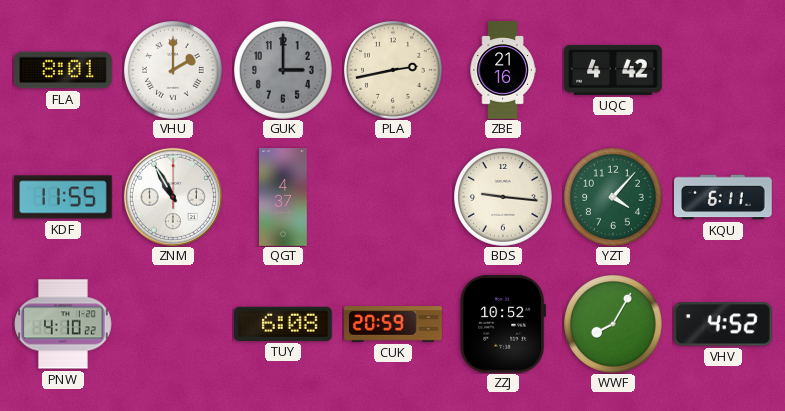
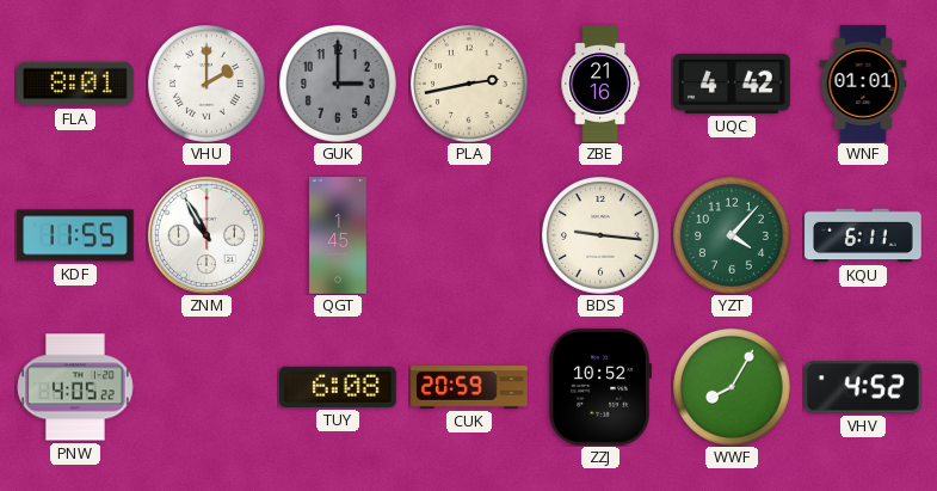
WNF: none -> 01:01
QGT: 4:37 -> 1:45
PNW: 4:10 -> 4:05
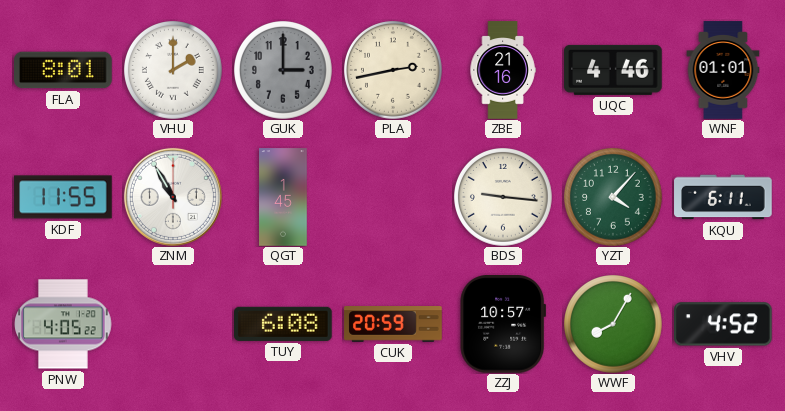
UQC: 4:42 -> 4:46
ZZJ: 10:52 -> 10:57
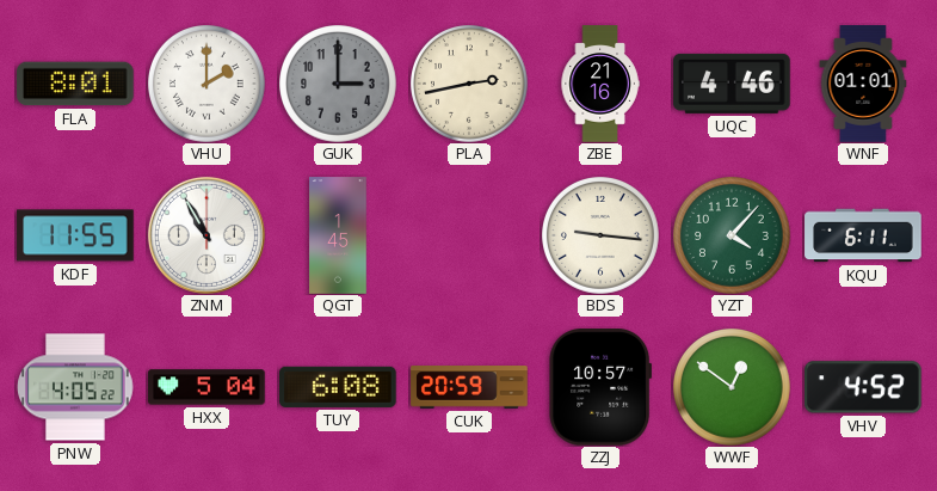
HXX: none -> 5:04
WWF: 8:05 -> 12:51
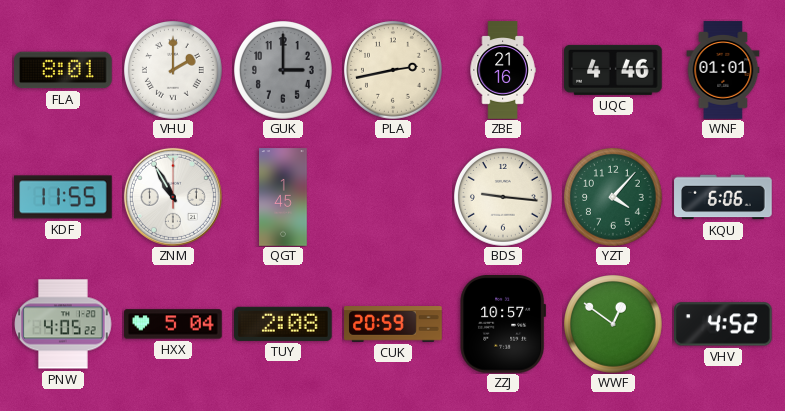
KQU: 6:11 -> 6:06
TUY: 6:08 -> 2:08
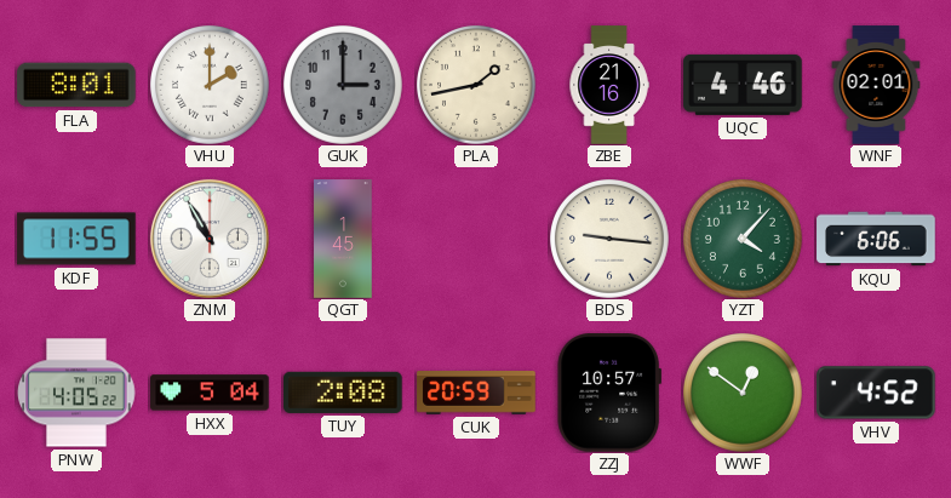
PLA: 2:43 -> 1:43
WNF: 01:01 -> 02:01
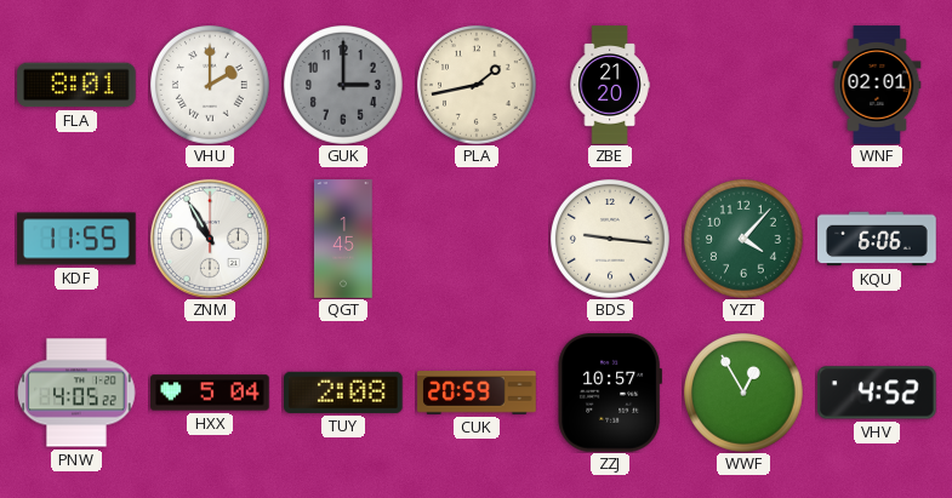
ZBE: 21:16 -> 21:20
UQC: 4:46 -> none
WWF: 12:51 -> 12:55
